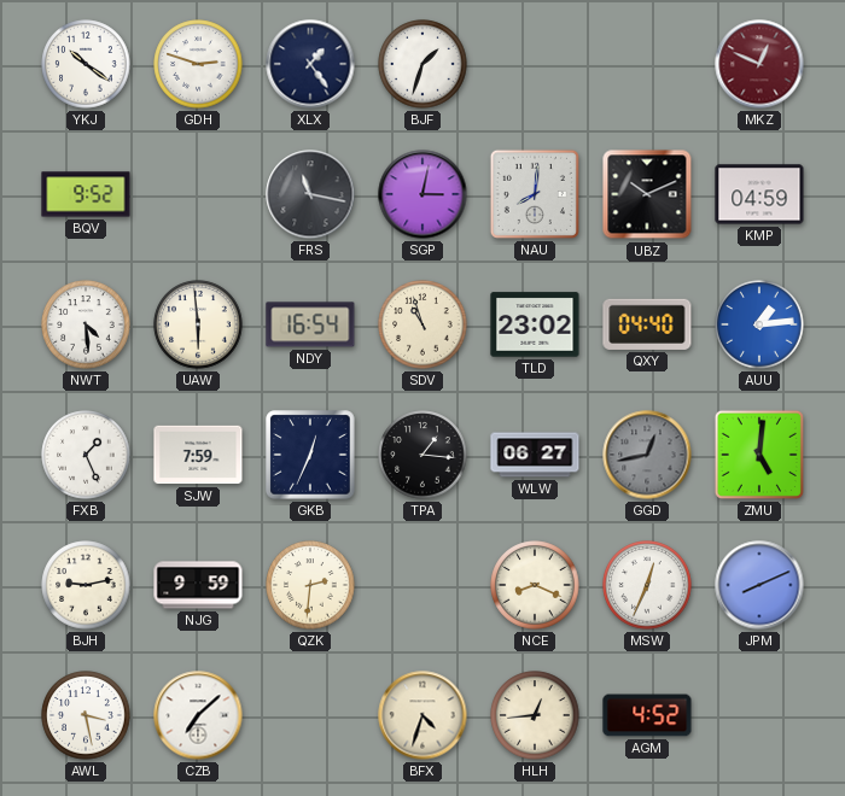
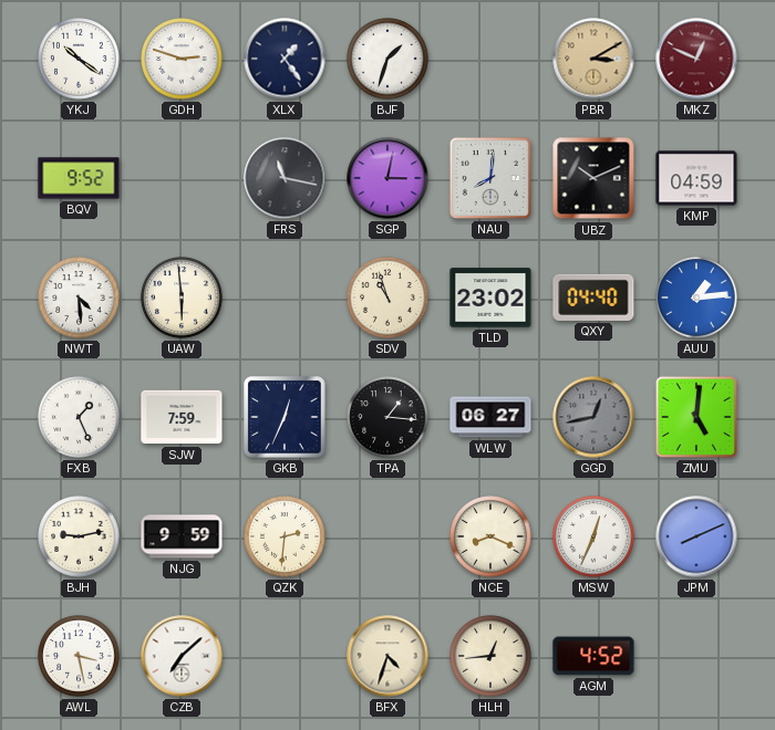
PBR: none -> 3:10
NDY: 16:54 -> none
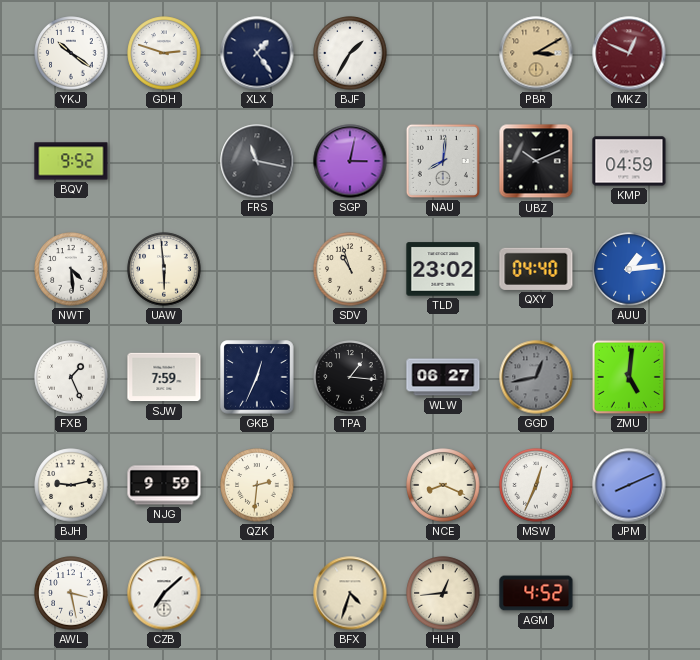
BJF: 1:33 -> 1:35
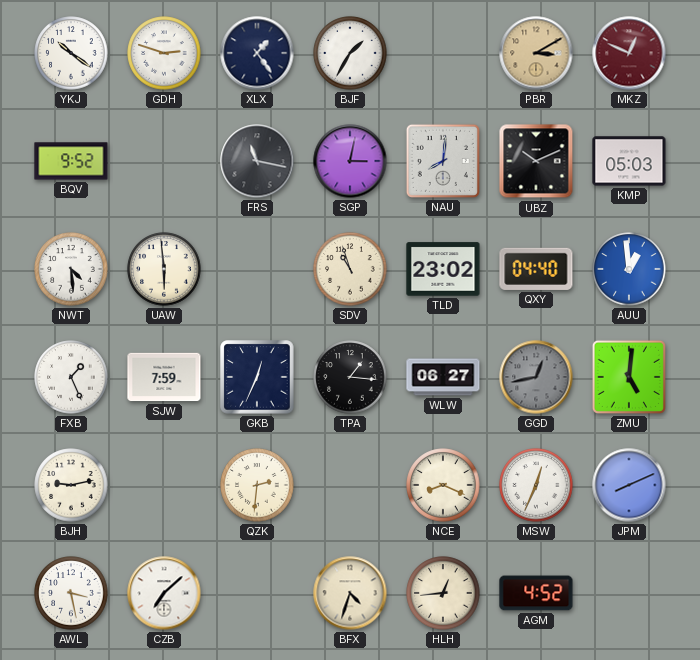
KMP: 04:59 -> 05:03
AUU: 1:14 -> 12:59
NJG: 9:59 -> none
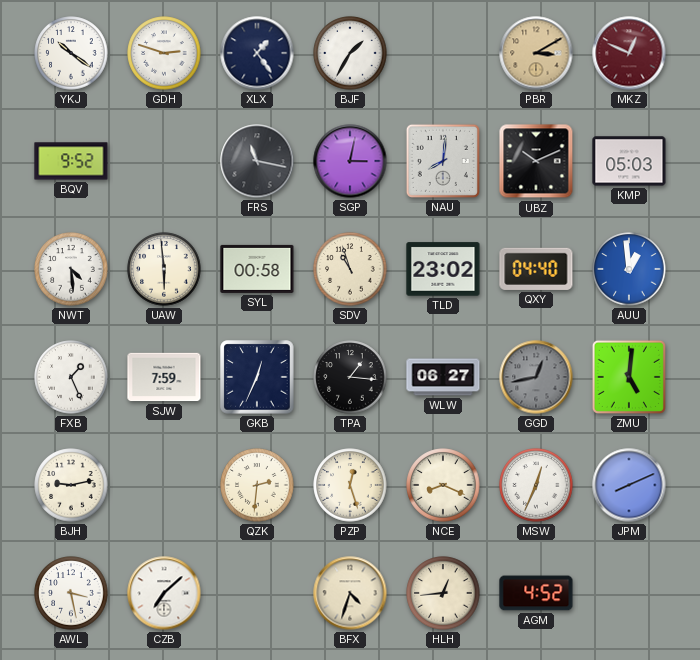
SYL: none -> 00:58
PZP: none -> 12:27
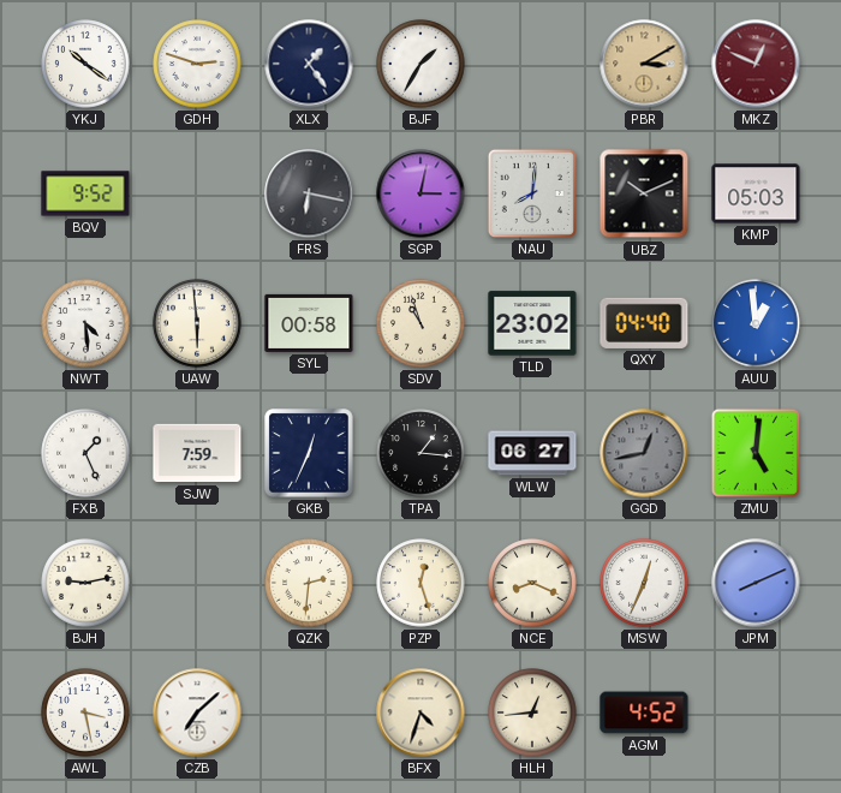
FRS: 11:17 -> 6:17
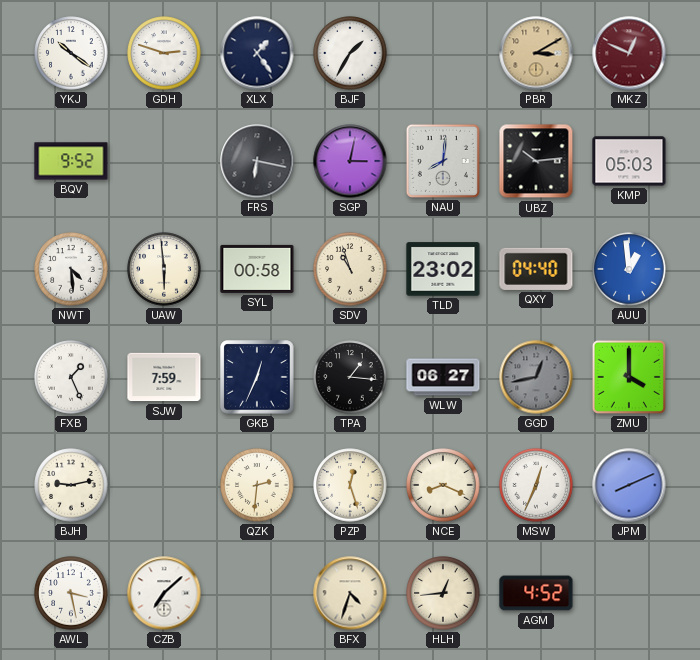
UBZ: 10:11 -> 10:14
ZMU: 5:01 -> 4:00
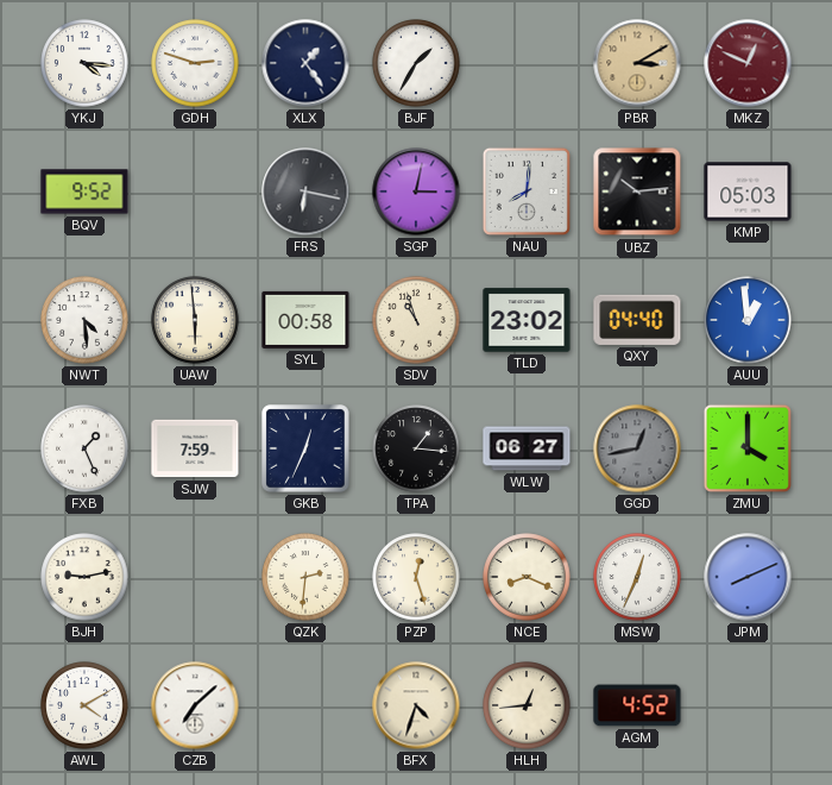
YKJ: 10:21 -> 4:16
AWL: 3:28 -> 4:10
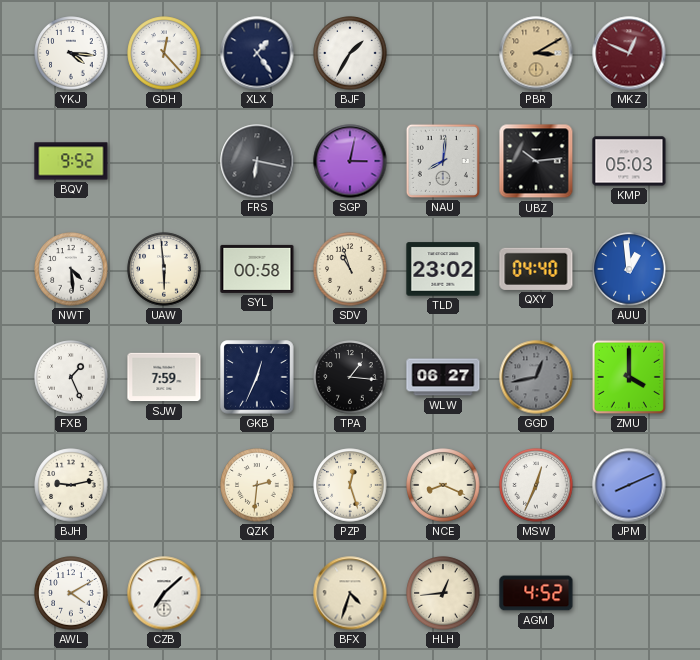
GDH: 2:48 -> 12:23
